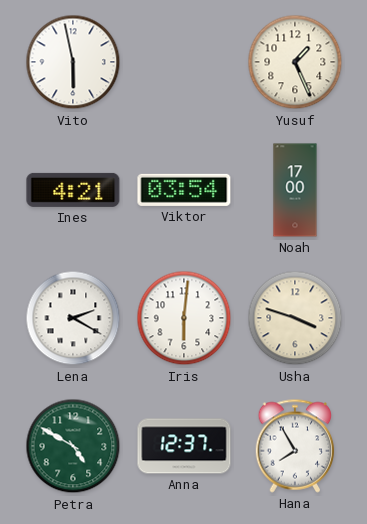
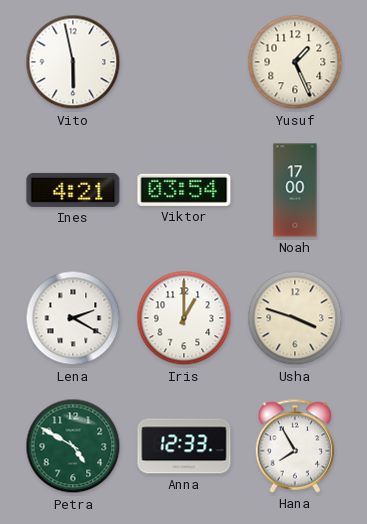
Iris: 6:01 -> 1:00
Anna: 12:37 -> 12:33
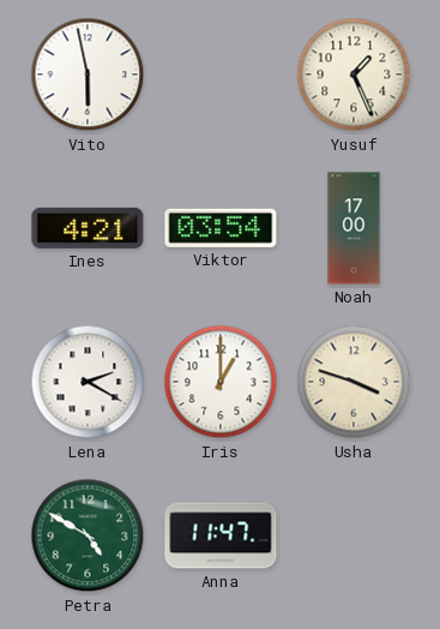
Anna: 12:33 -> 11:47
Hana: 7:55 -> none
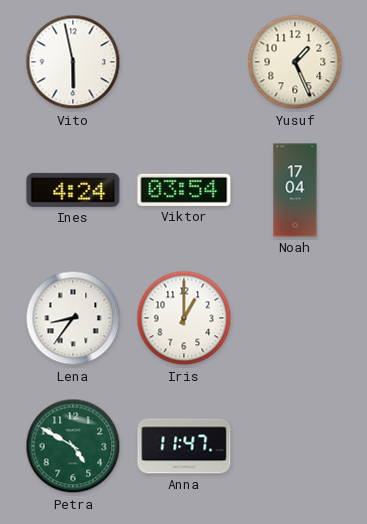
Ines: 4:21 -> 4:24
Noah: 17:00 -> 17:04
Lena: 2:20 -> 8:36
Usha: 3:48 -> none
